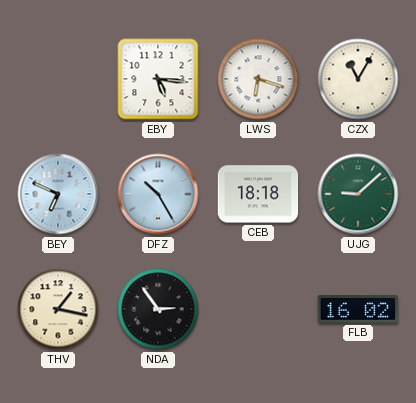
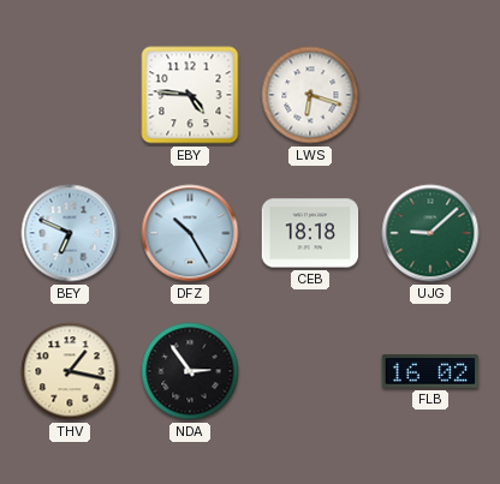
EBY: 5:16 -> 4:46
CZX: 11:05 -> none
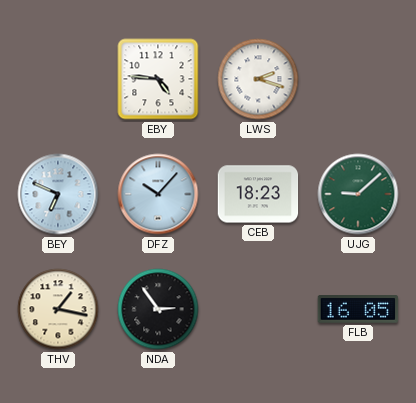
LWS: 6:18 -> 2:18
DFZ: 10:25 -> 10:07
CEB: 18:18 -> 18:23
FLB: 16:02 -> 16:05
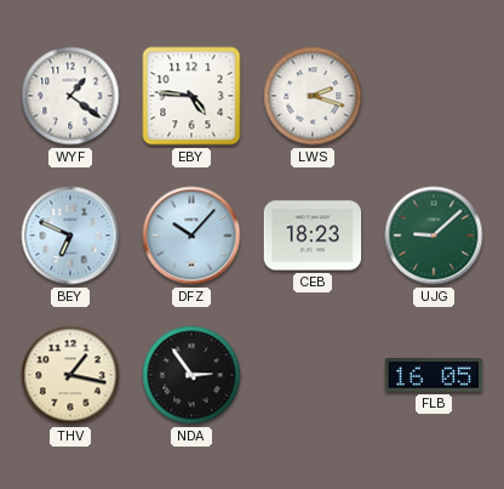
WYF: none -> 1:21
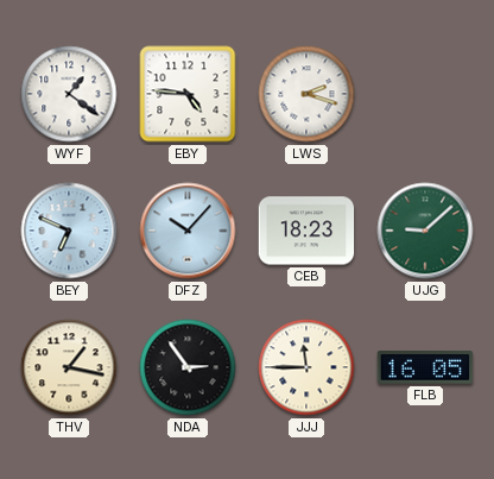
JJJ: none -> 11:45
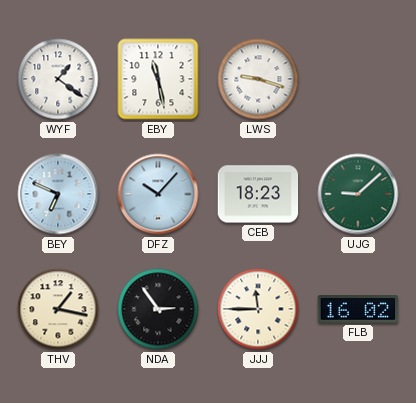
EBY: 4:46 -> 11:28
LWS: 2:18 -> 9:18
FLB: 16:05 -> 16:02
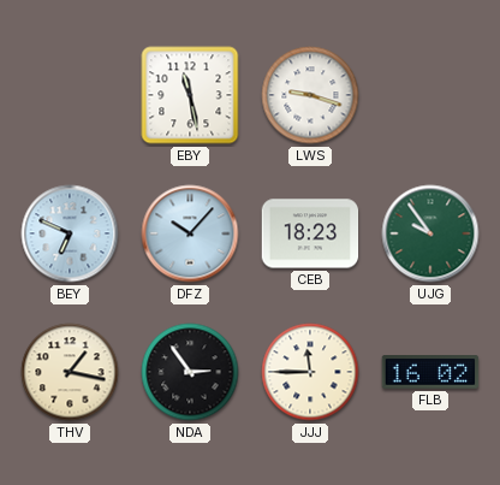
WYF: 1:21 -> none
UJG: 9:08 -> 9:54
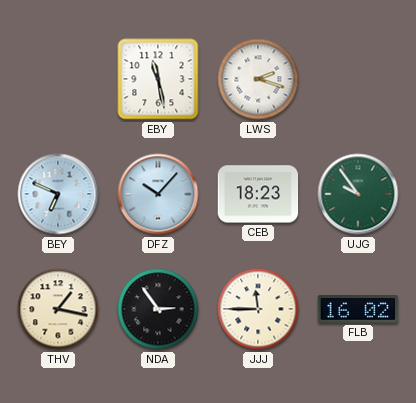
LWS: 9:18 -> 2:18
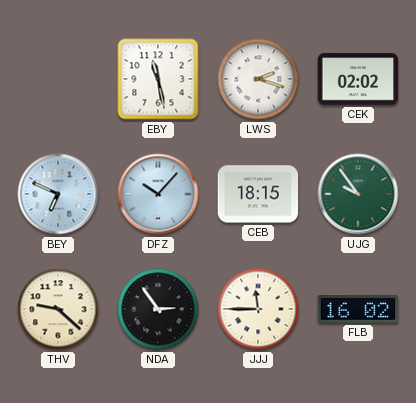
CEK: none -> 02:02
CEB: 18:23 -> 18:15
THV: 1:17 -> 9:22
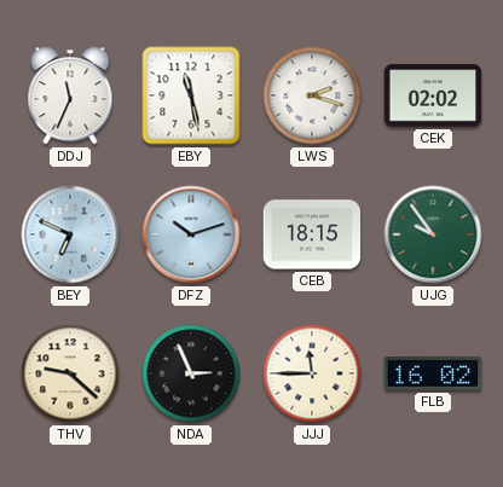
DDJ: none -> 11:34
DFZ: 10:07 -> 10:12
NDA: 2:54 -> 2:56
